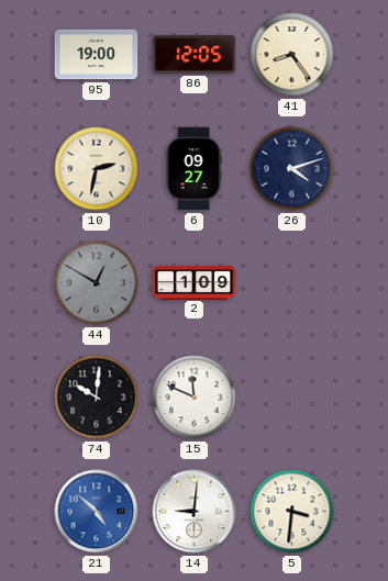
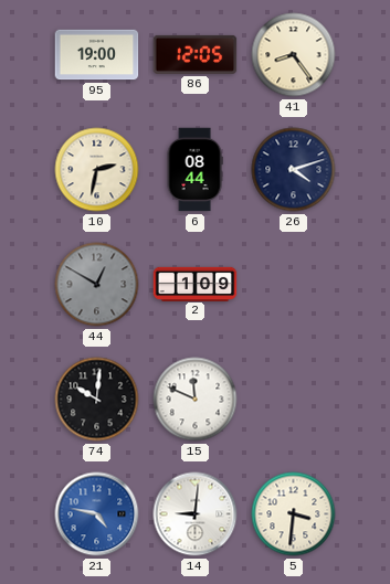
6: 09:27 -> 08:44
21: 4:52 -> 4:47
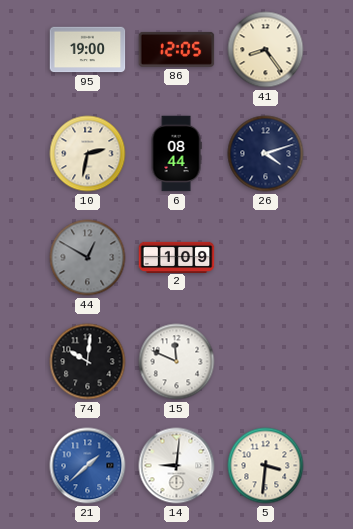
21: 4:47 -> 1:38
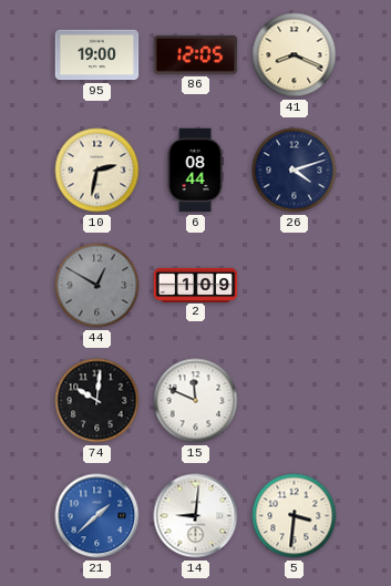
41: 8:24 -> 8:19
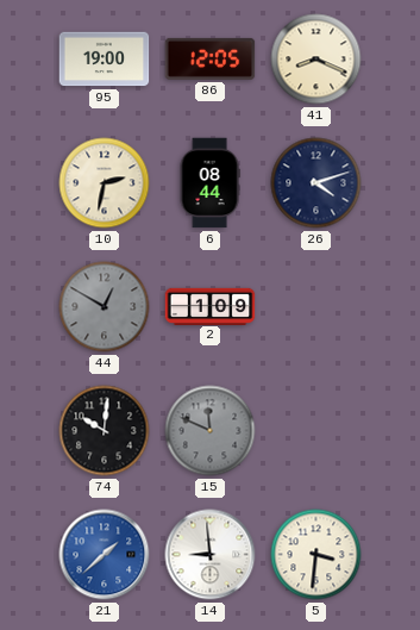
15 dial: white -> grey
14: 9:01 -> 8:59
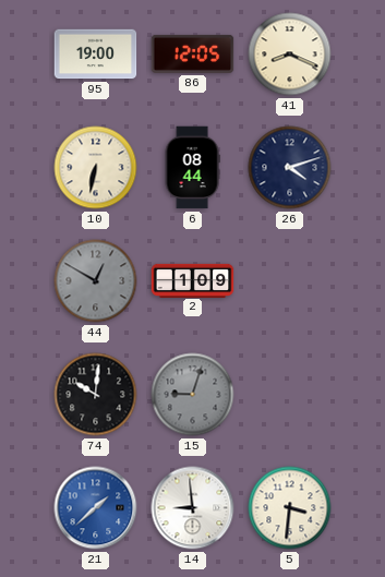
10: 2:32 -> 6:32
15: 11:49 -> 9:03
